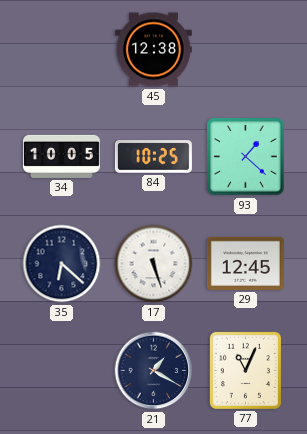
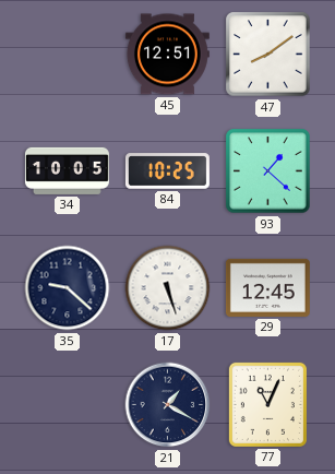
45: 12:38 -> 12:51
47: none -> 8:09
35: 6:22 -> 9:22
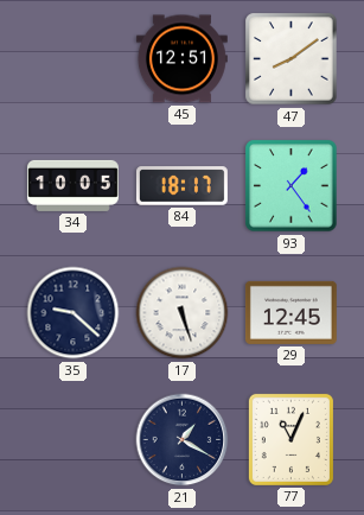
84: 10:25 -> 18:17
93: 1:22 -> 1:24
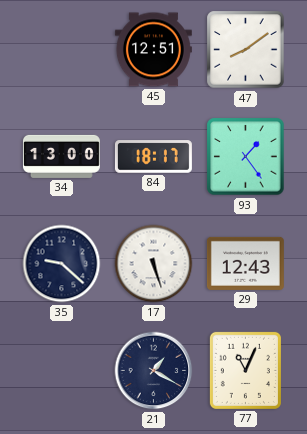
34: 10:05 -> 13:00
29: 12:45 -> 12:43
